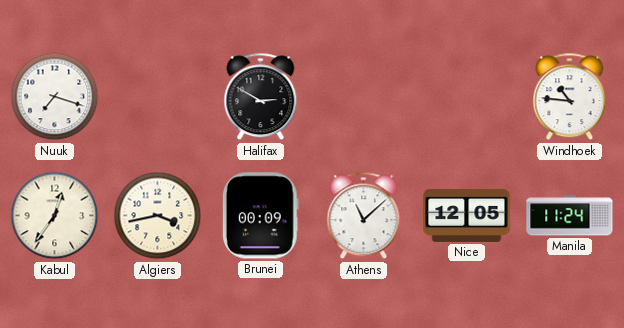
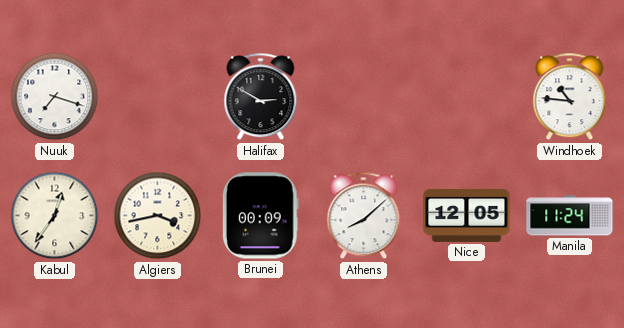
Athens: 11:08 -> 8:08
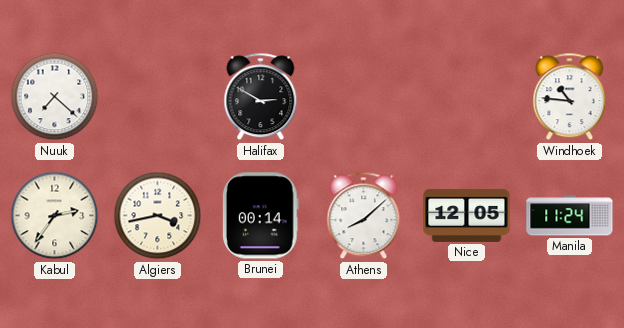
Nuuk: 7:18 -> 7:22
Kabul: 12:36 -> 2:36
Brunei: 00:09 -> 00:14
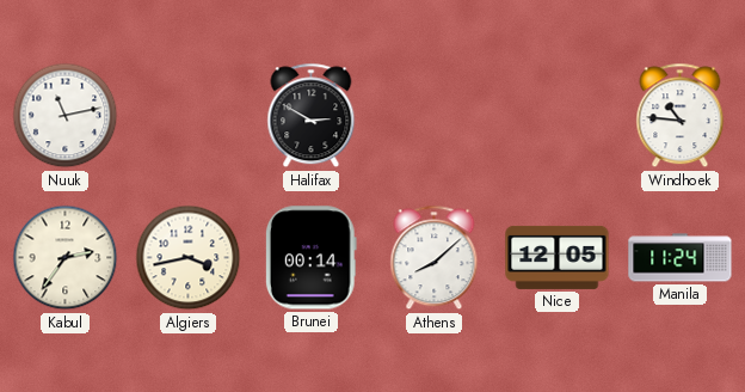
Nuuk: 7:22 -> 11:13
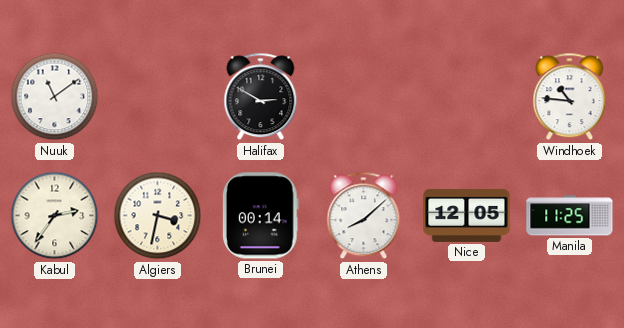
Nuuk: 11:13 -> 11:09
Algiers: 3:43 -> 3:32
Manila: 11:24 -> 11:25
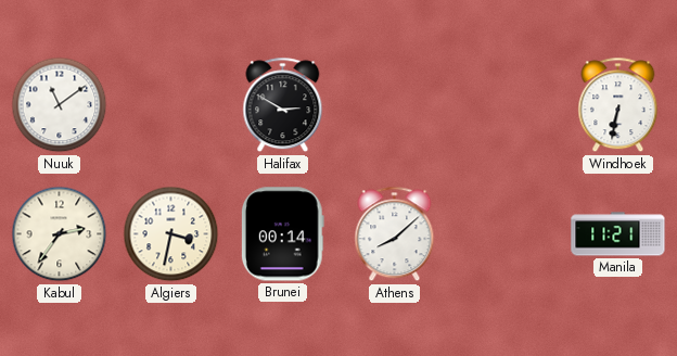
Windhoek: 10:46 -> 6:32
Nice: 12:05 -> none
Manila: 11:25 -> 11:21
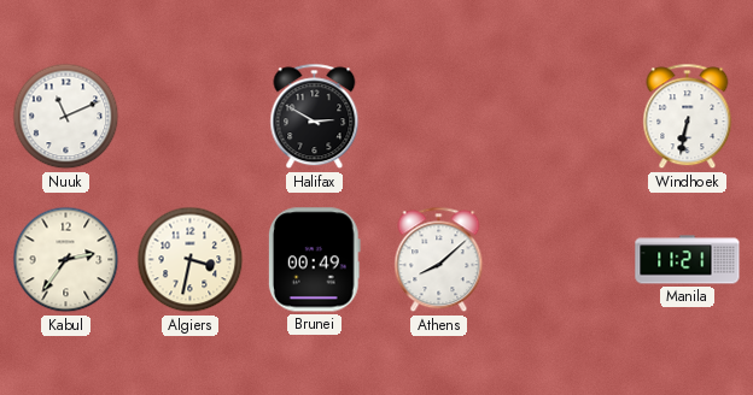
Nuuk: 11:09 -> 11:11
Brunei: 00:14 -> 00:49
